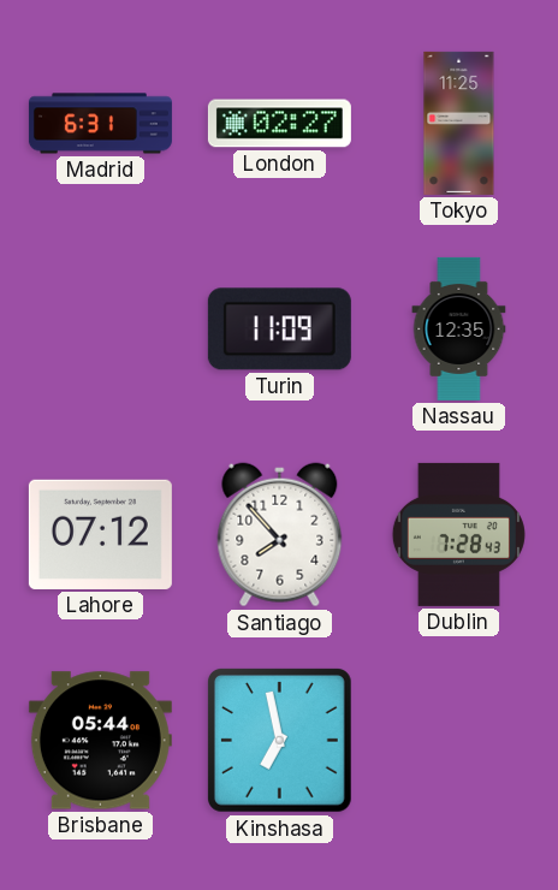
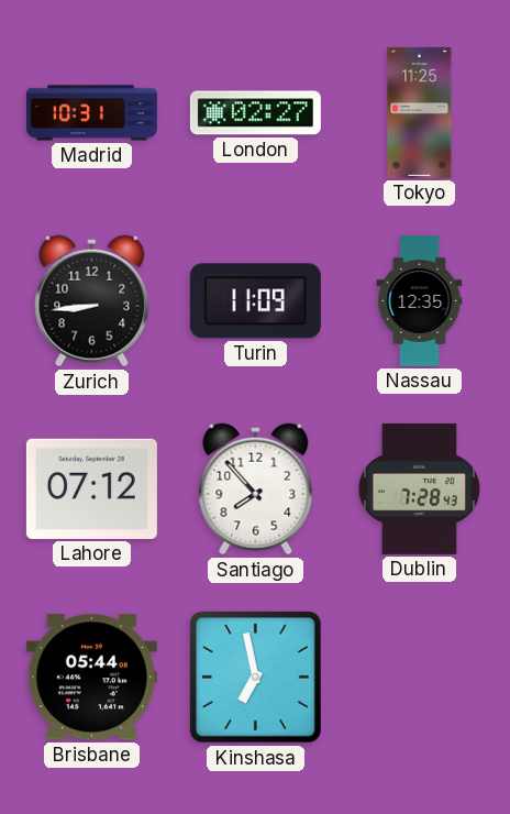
Madrid: 6:31 -> 10:31
Zurich: none -> 8:44
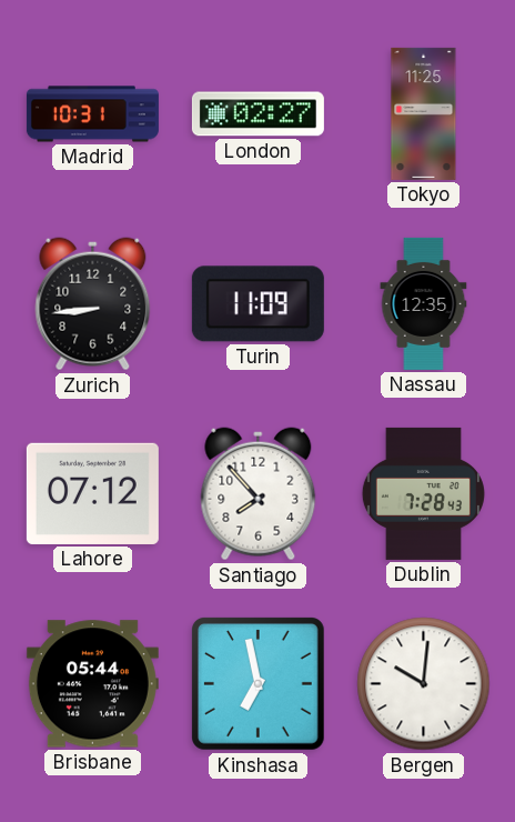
Bergen: none -> 10:01
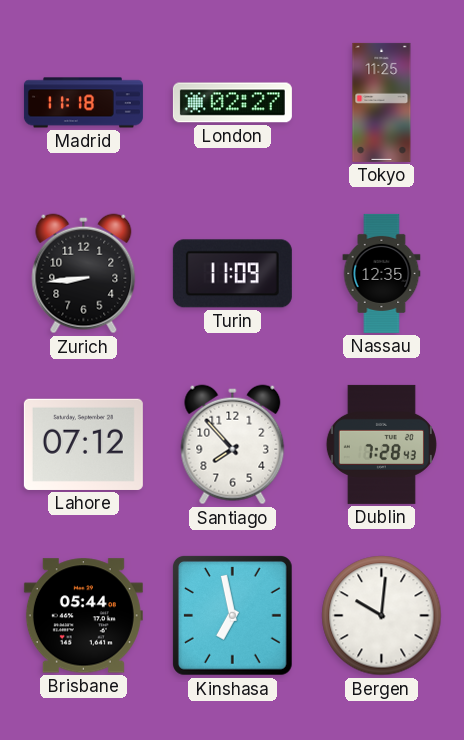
Madrid: 10:31 -> 11:18
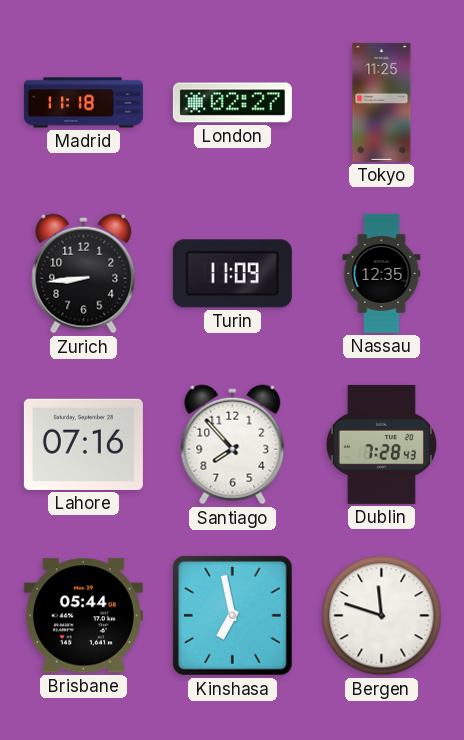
Lahore: 07:12 -> 07:16
Bergen: 10:01 -> 11:48
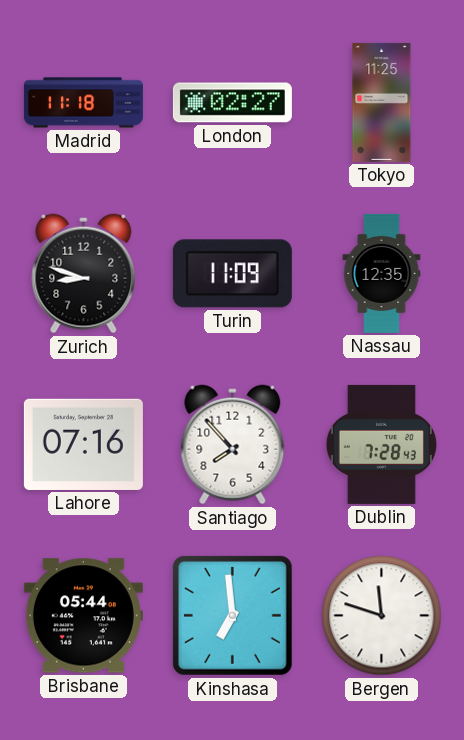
Zurich: 8:44 -> 8:48
Kinshasa: 6:58 -> 6:59
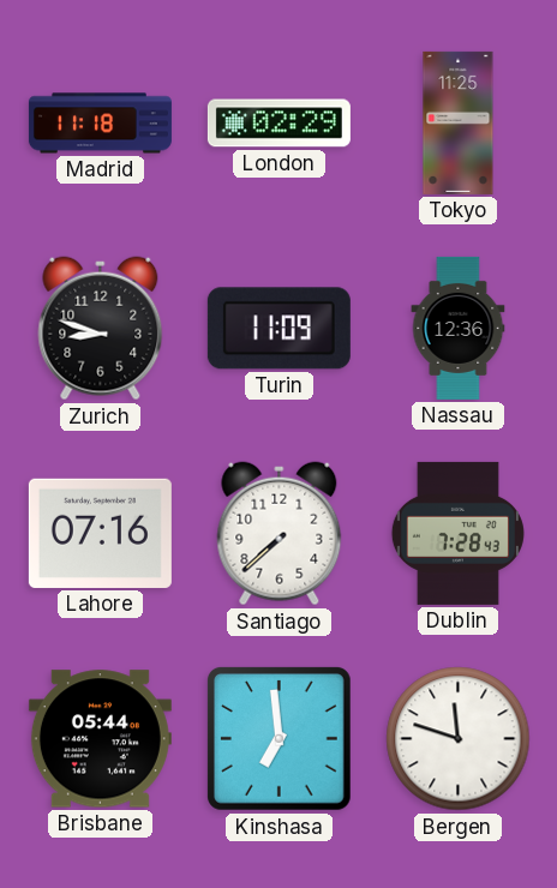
London: 02:27 -> 02:29
Nassau: 12:35 -> 12:36
Santiago: 7:53 -> 7:38
